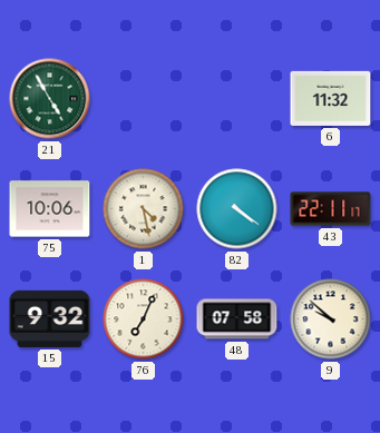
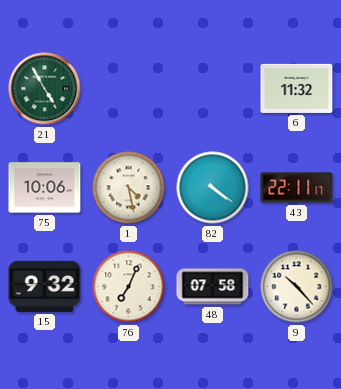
9: 9:52 -> 10:23
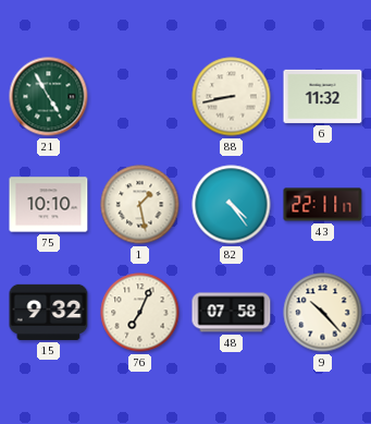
88: none -> 8:43
75: 10:06 -> 10:10
1: 4:28 -> 1:28
82: 4:21 -> 4:24
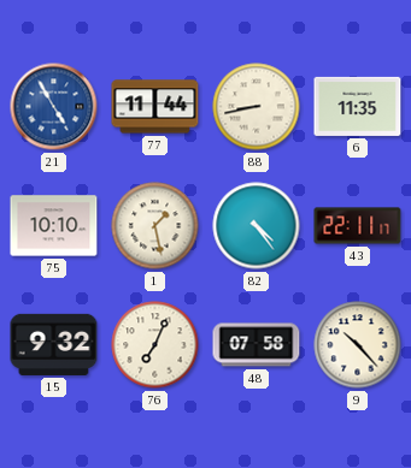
21 dial: green -> blue
77: none -> 11:44
6: 11:32 -> 11:35
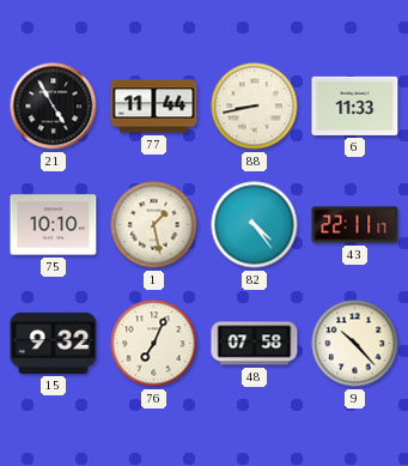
21 dial: blue -> black
6: 11:35 -> 11:33
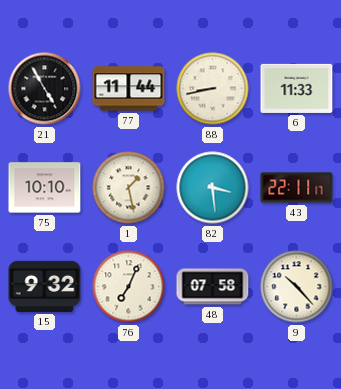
82: 4:24 -> 3:29
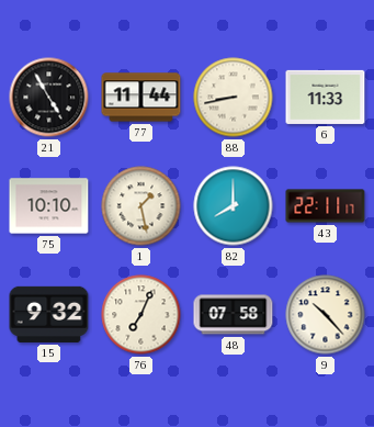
82: 3:29 -> 8:00
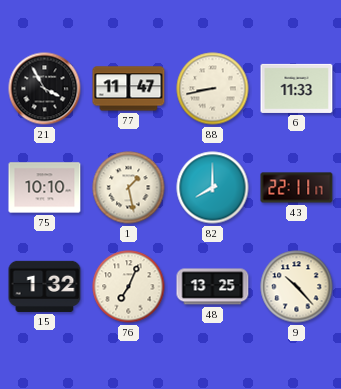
21: 4:55 -> 3:55
77: 11:44 -> 11:47
15: 9:32 -> 1:32
48: 07:58 -> 13:25
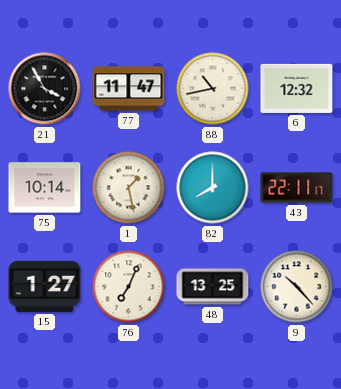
88: 8:43 -> 10:43
6: 11:33 -> 12:32
75: 10:10 -> 10:14
15: 1:32 -> 1:27
